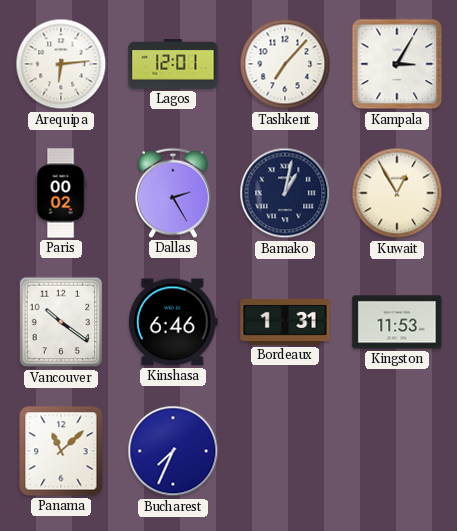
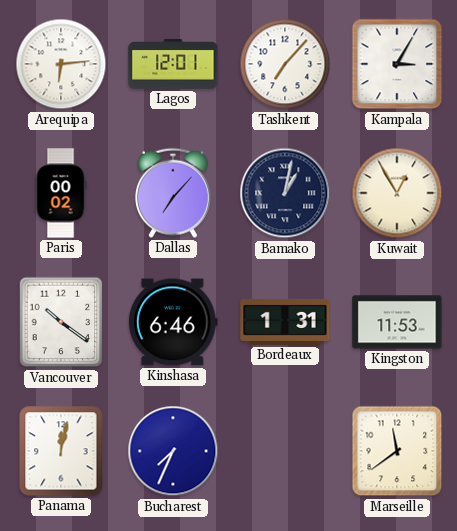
Dallas: 2:25 -> 7:07
Panama: 11:08 -> 12:02
Marseille: none -> 11:39
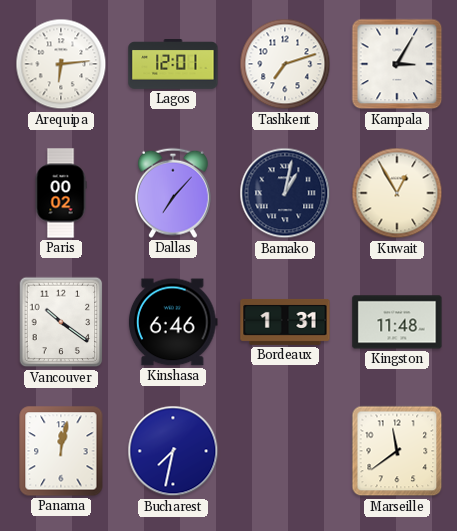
Tashkent: 7:07 -> 7:12
Kingston: 11:53 -> 11:48
Bucharest: 7:34 -> 7:32
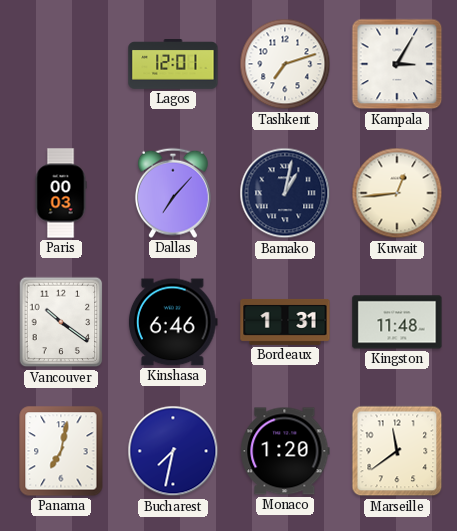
Arequipa: 6:14 -> none
Paris: 00:02 -> 00:03
Kuwait: 12:55 -> 12:44
Panama: 12:02 -> 7:02
Monaco: none -> 1:20
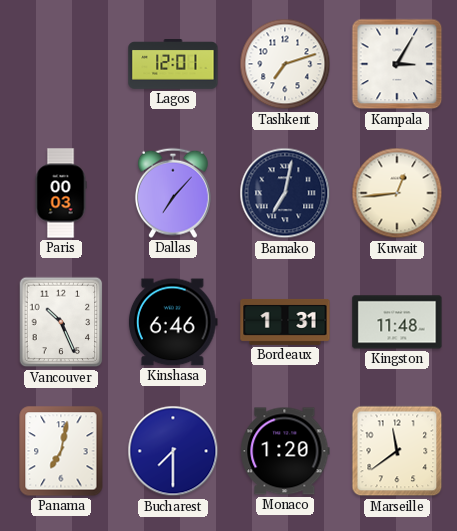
Bamako: 1:02 -> 7:02
Vancouver: 10:21 -> 10:26
Bucharest: 7:32 -> 7:30
